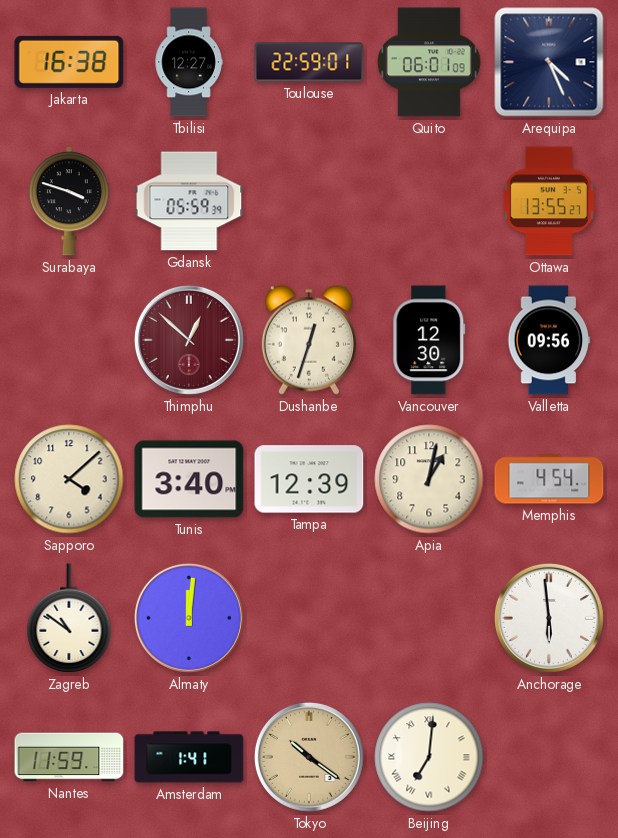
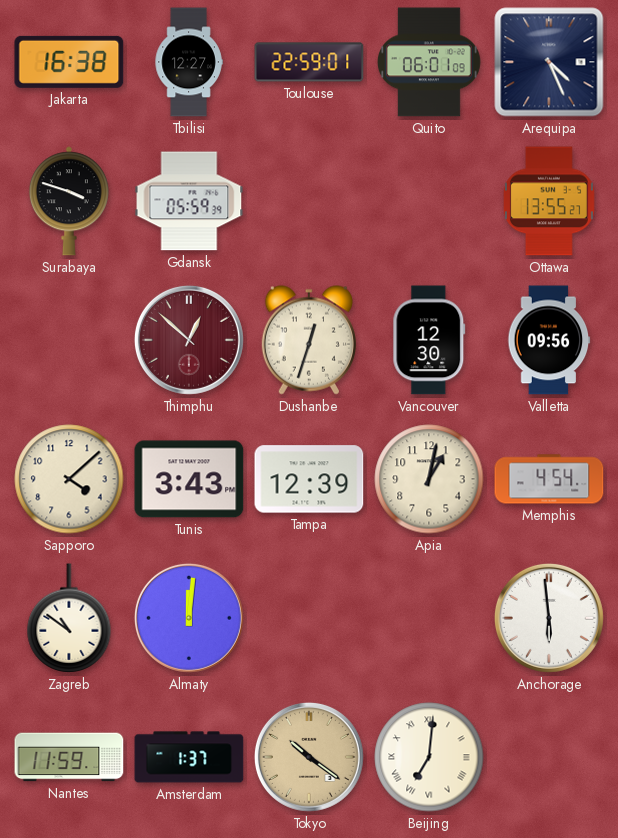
Tunis: 3:40 -> 3:43
Amsterdam: 1:41 -> 1:37
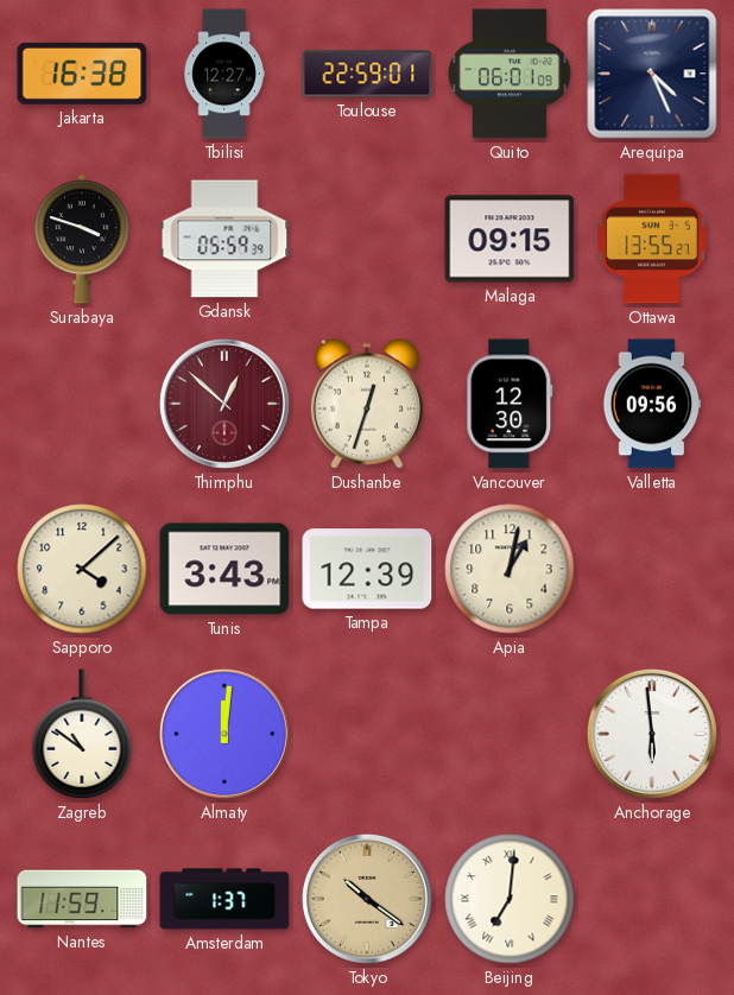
Malaga: none -> 09:15
Memphis: 4:54 -> none
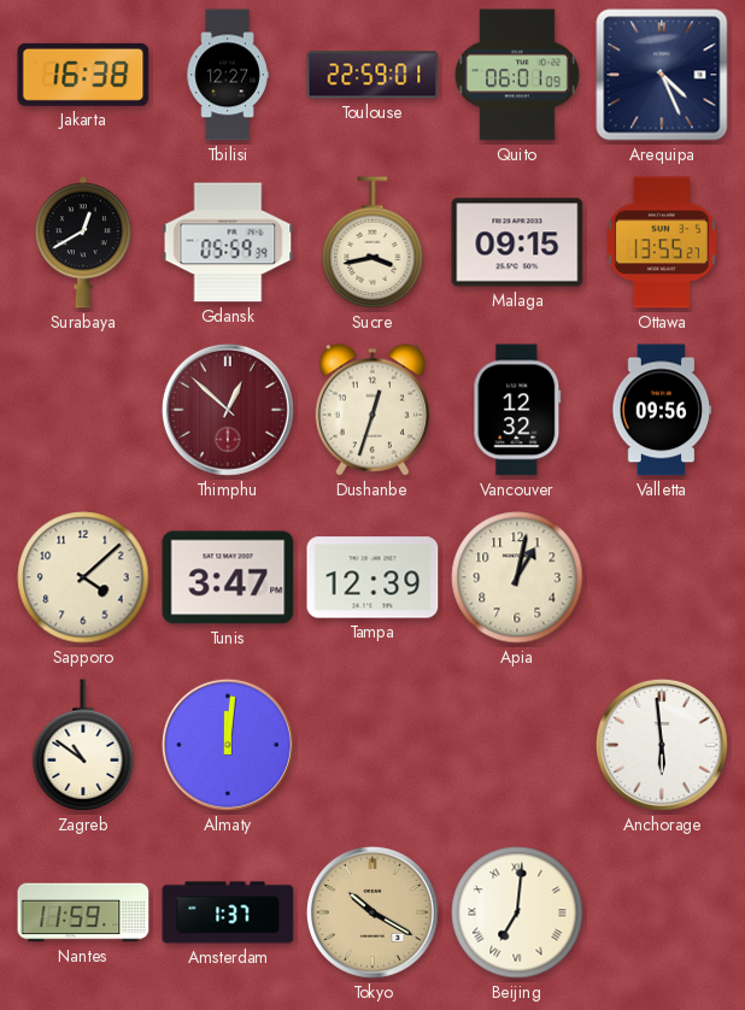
Surabaya: 3:48 -> 12:40
Sucre: none -> 3:43
Vancouver: 12:30 -> 12:32
Tunis: 3:43 -> 3:47
Tokyo: 10:21 -> 10:20
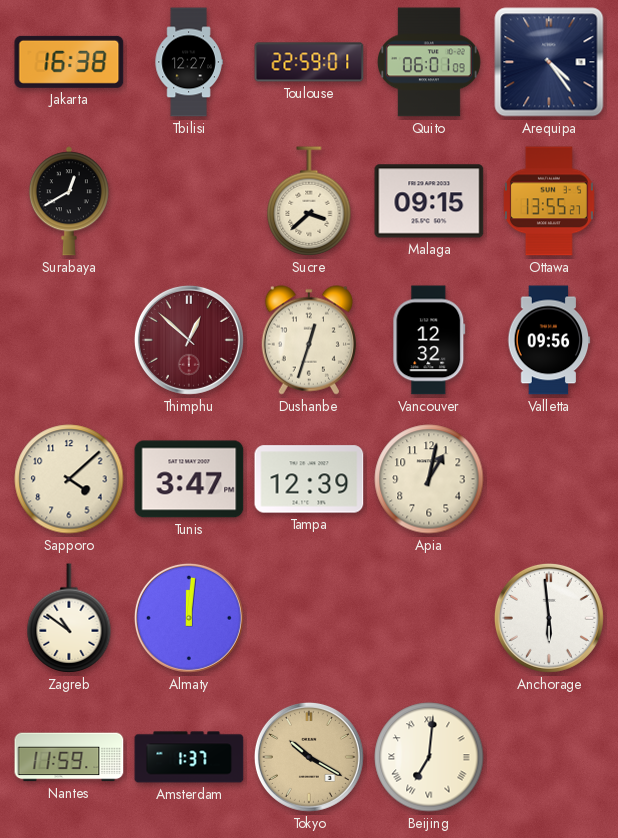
Arequipa: 4:26 -> 4:24
Gdansk: 05:59 -> none
Sucre: 3:43 -> 3:38
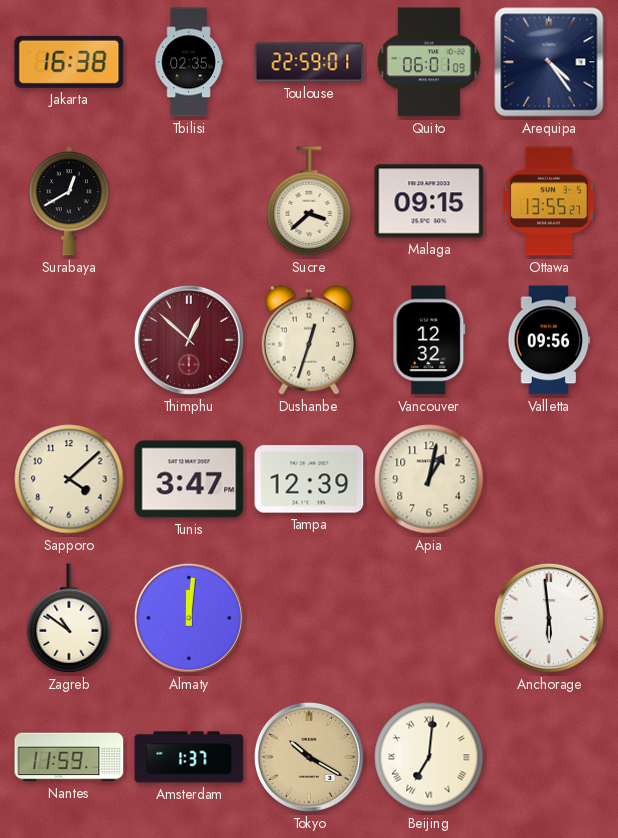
Tbilisi: 12:27 -> 02:35
